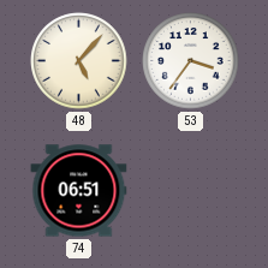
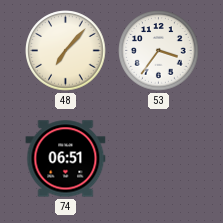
48: 5:07 -> 7:07
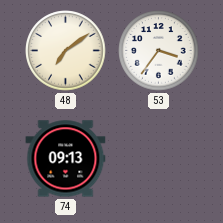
48: 7:07 -> 7:09
74: 06:51 -> 09:13
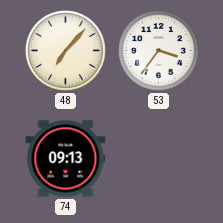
48: 7:09 -> 7:07
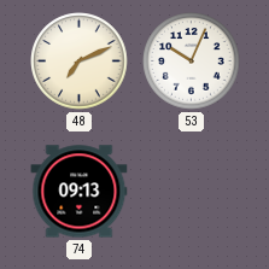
48: 7:07 -> 7:11
53: 3:36 -> 10:04
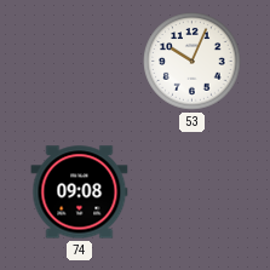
48: 7:11 -> none
74: 09:13 -> 09:08
